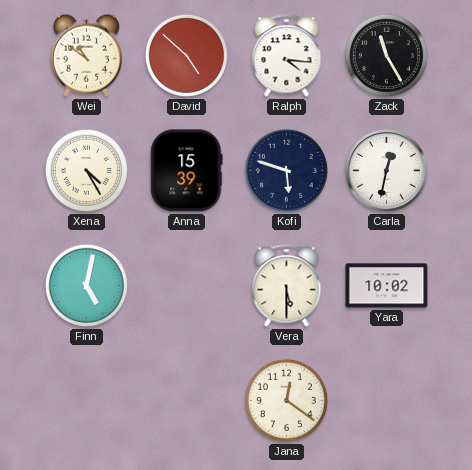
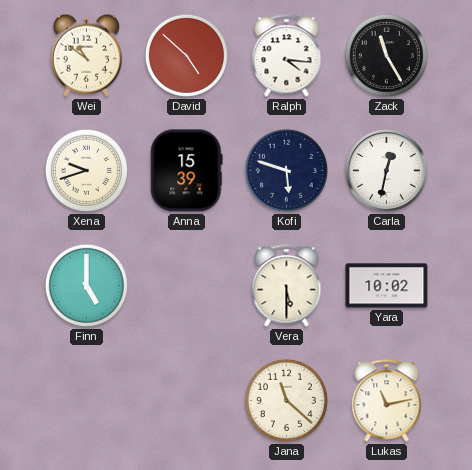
Xena: 4:25 -> 9:42
Finn: 5:02 -> 5:00
Jana: 12:21 -> 11:22
Lukas: none -> 11:13
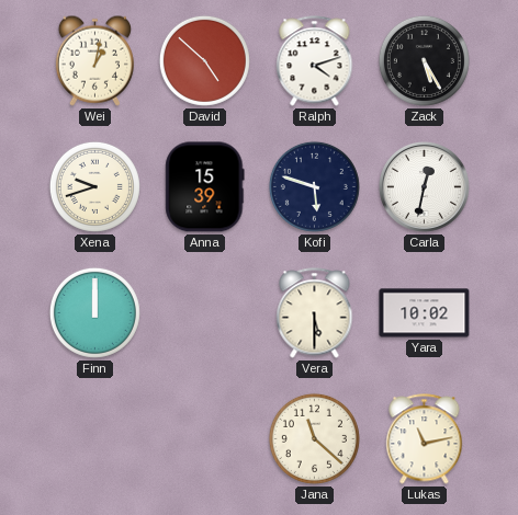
Wei: 10:51 -> 1:02
Ralph: 4:16 -> 4:12
Zack: 11:25 -> 5:25
Finn: 5:00 -> 12:00
